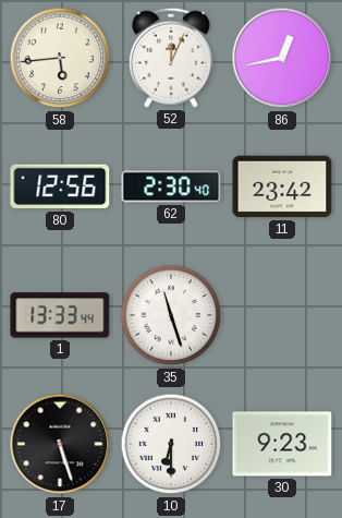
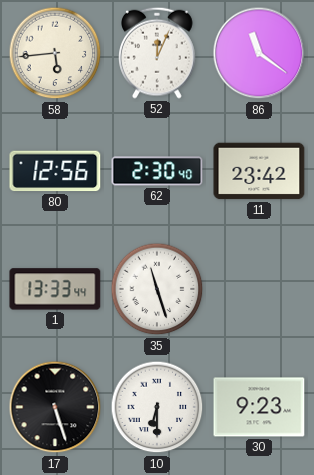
86: 12:43 -> 11:21
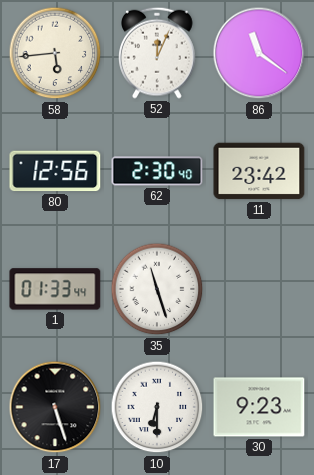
1: 13:33 -> 01:33
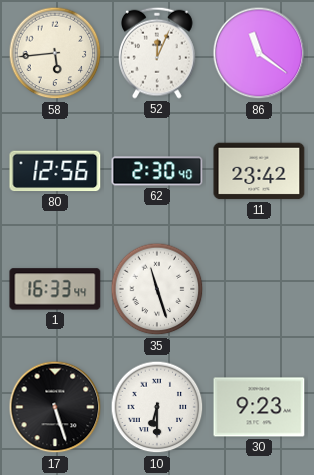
1: 01:33 -> 16:33
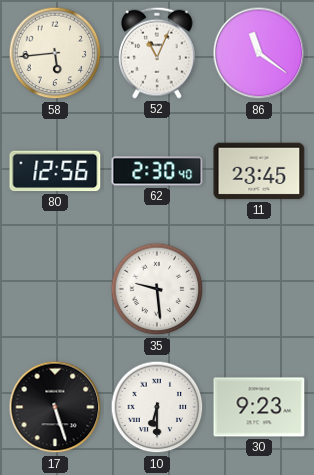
52: 12:04 -> 11:04
11: 23:42 -> 23:45
1: 16:33 -> none
35: 11:27 -> 9:29
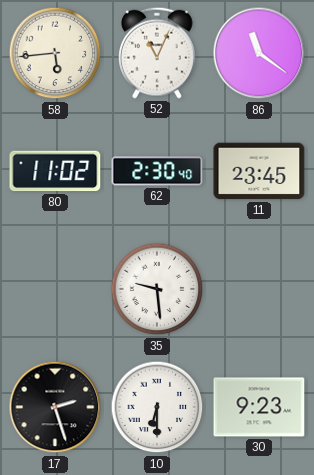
80: 12:56 -> 11:02
17: 5:27 -> 2:27
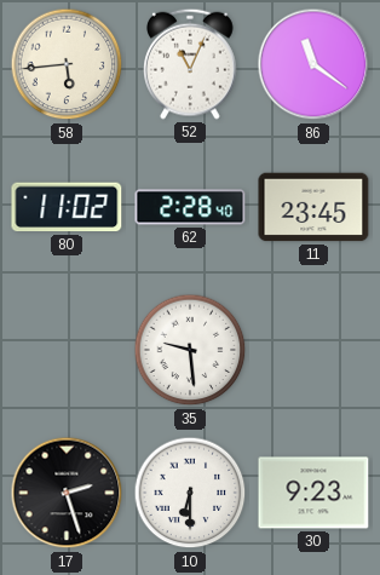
62: 2:30 -> 2:28
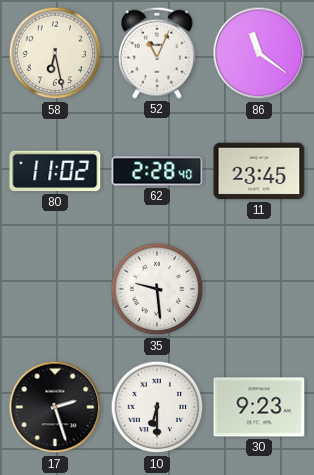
58: 5:44 -> 6:28
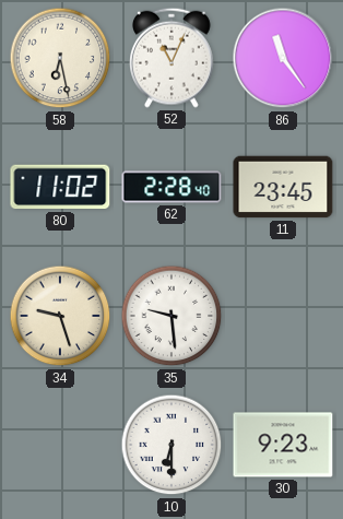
86: 11:21 -> 11:24
34: none -> 9:27
17: 2:27 -> none
